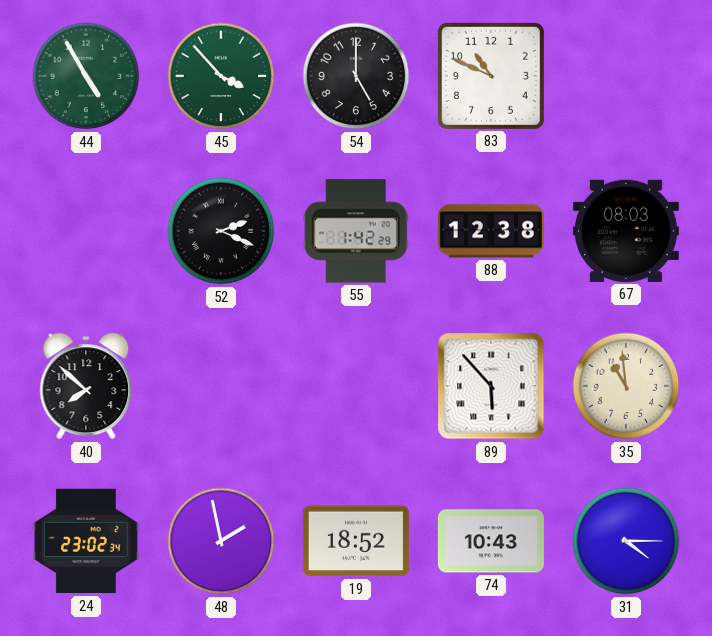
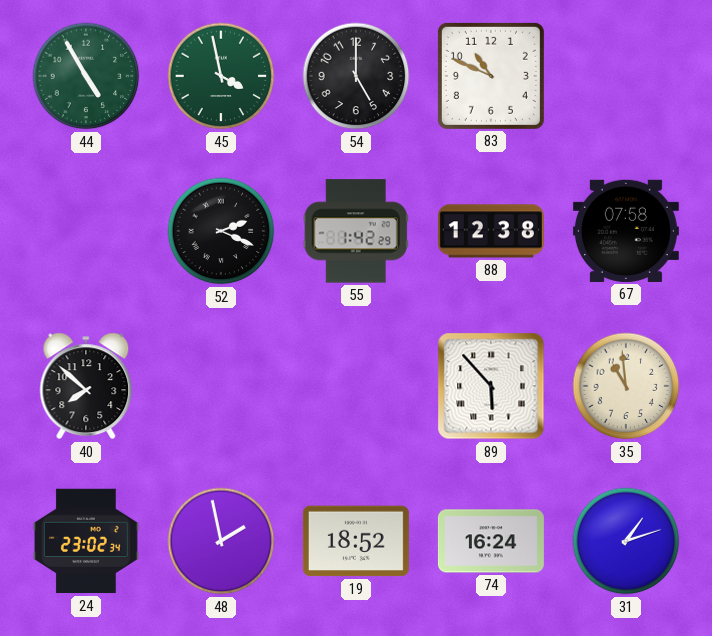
45: 3:53 -> 3:58
67: 08:03 -> 07:58
74: 10:43 -> 16:24
31: 4:15 -> 1:12
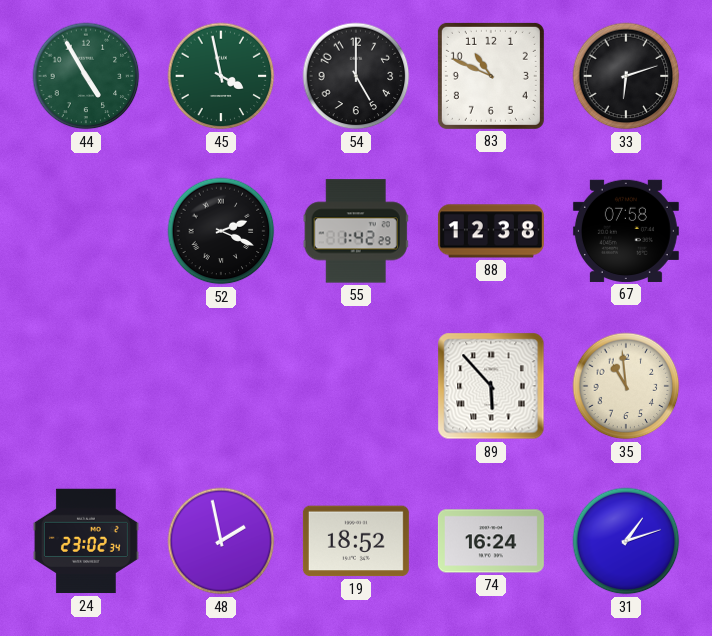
33: none -> 6:12
40: 7:52 -> none
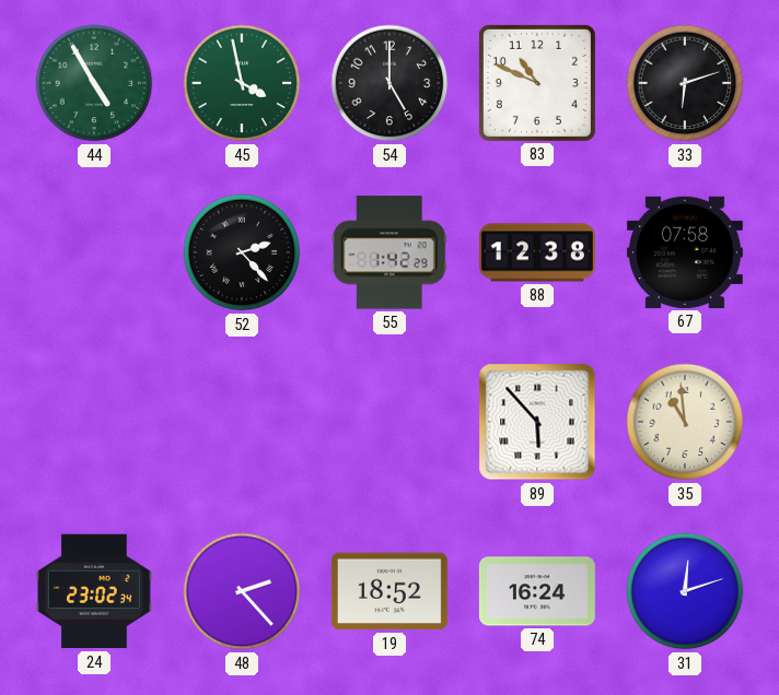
52: 2:19 -> 2:23
48: 1:58 -> 2:23
31: 1:12 -> 12:12
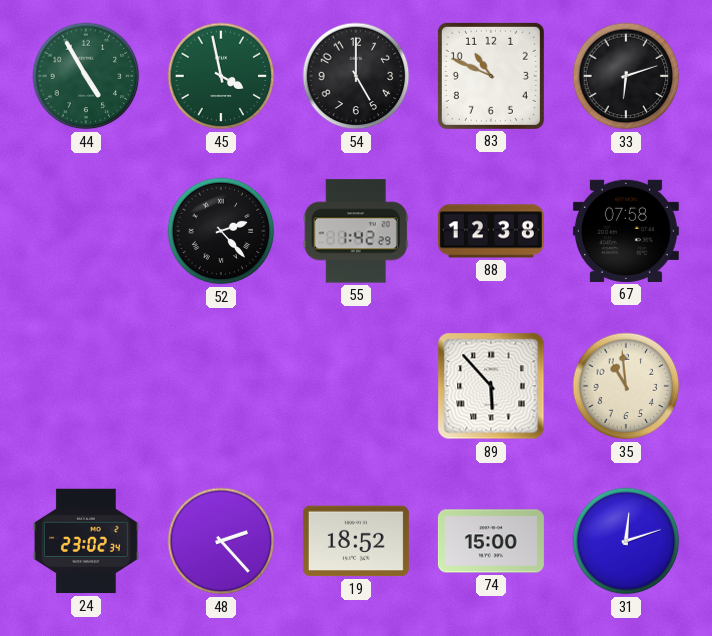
74: 16:24 -> 15:00
